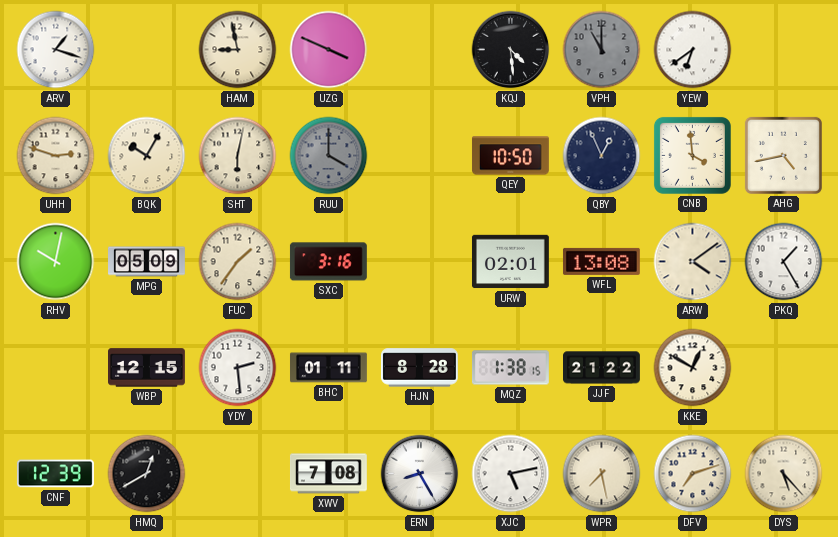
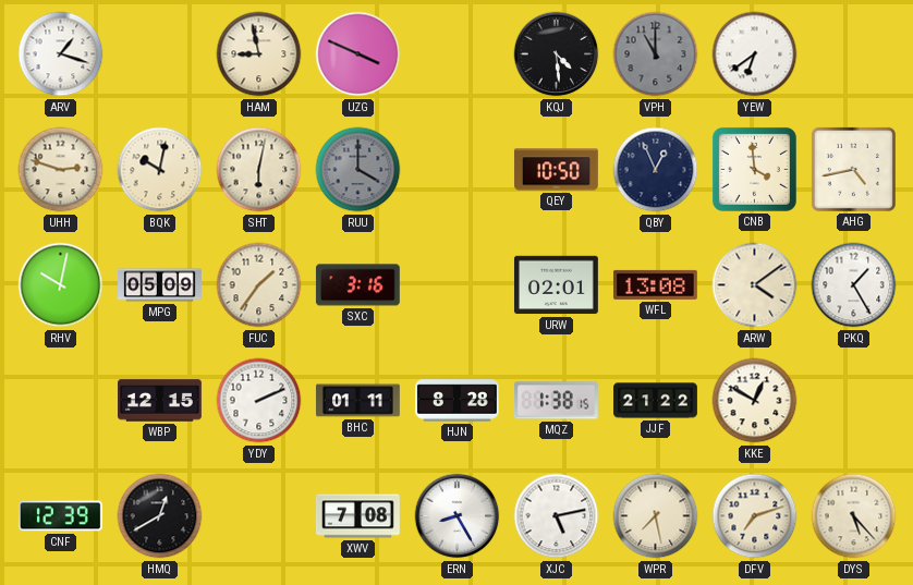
BQK: 10:05 -> 10:02
YDY: 2:29 -> 2:11
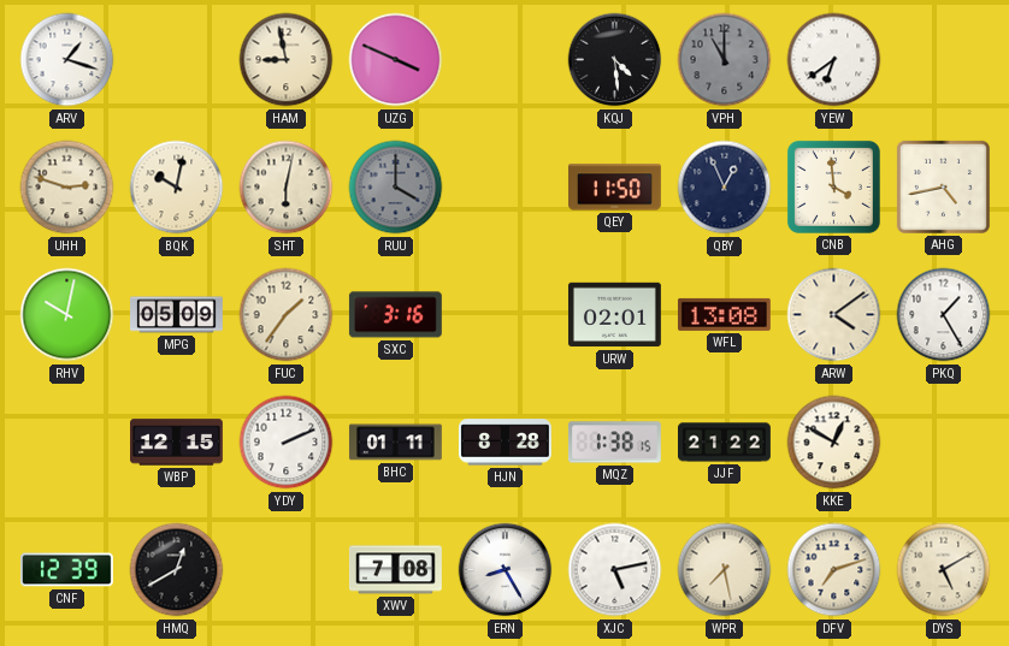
QEY: 10:50 -> 11:50
DYS: 5:23 -> 5:10
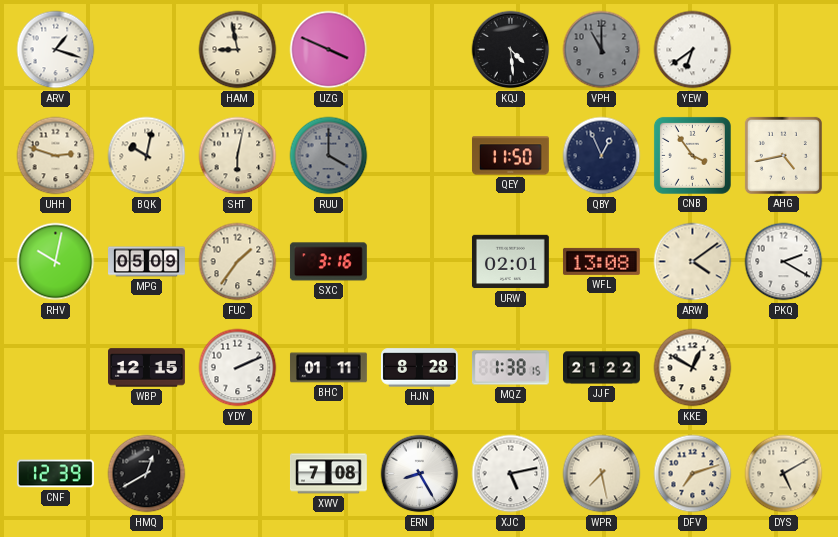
CNB: 3:59 -> 3:54
PKQ: 1:25 -> 2:20
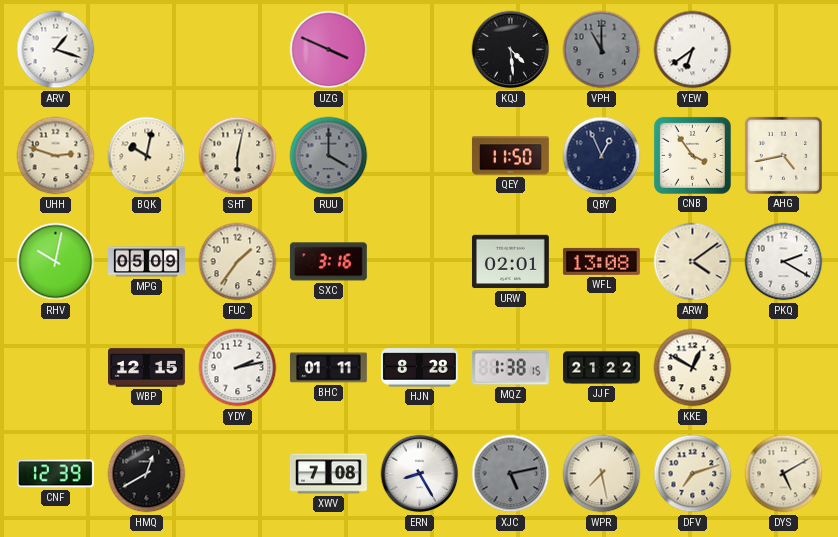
HAM: 8:58 -> none
YDY: 2:11 -> 2:13
XJC dial: white -> grey
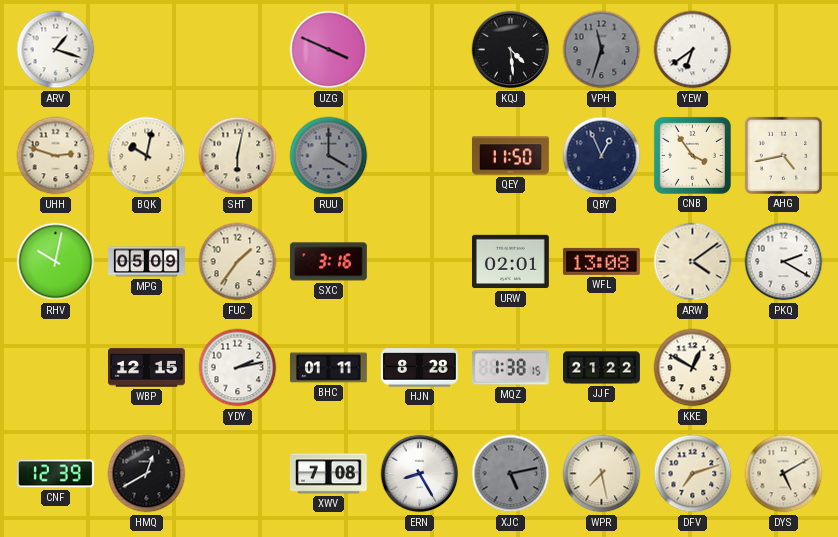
VPH: 11:00 -> 11:33
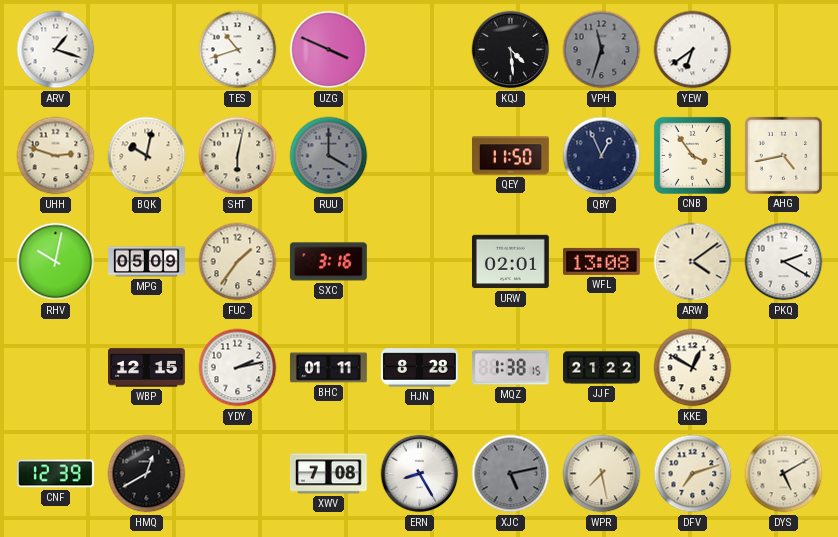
TES: none -> 10:42
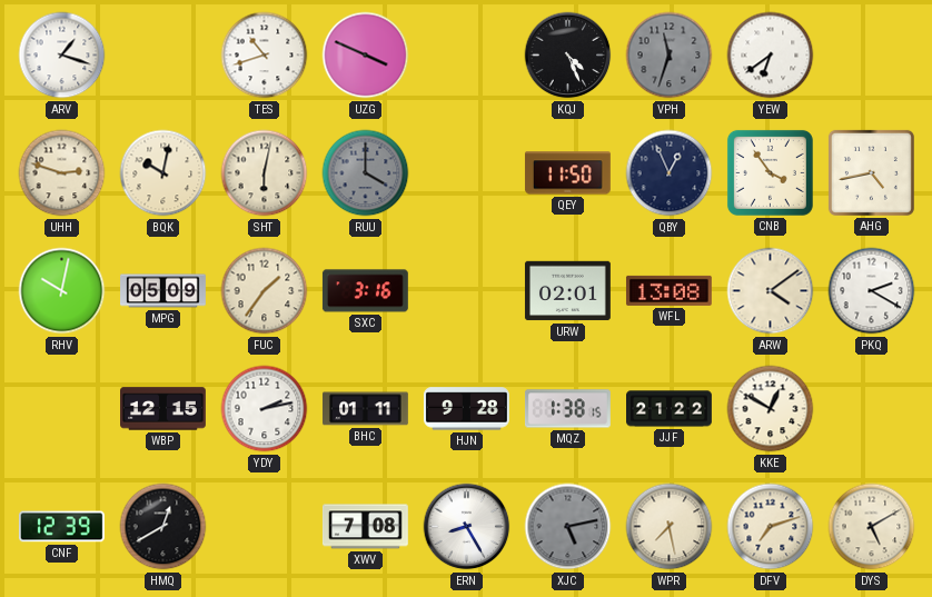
KQJ: 4:29 -> 4:26
HJN: 8:28 -> 9:28
